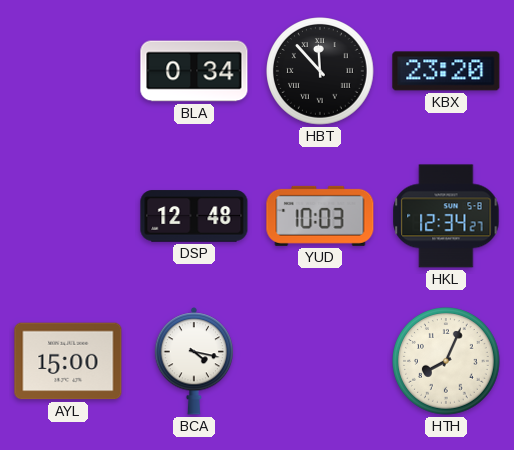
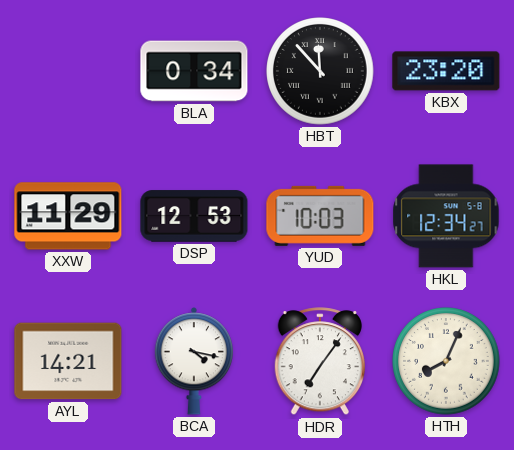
XXW: none -> 11:29
DSP: 12:48 -> 12:53
AYL: 15:00 -> 14:21
HDR: none -> 7:06
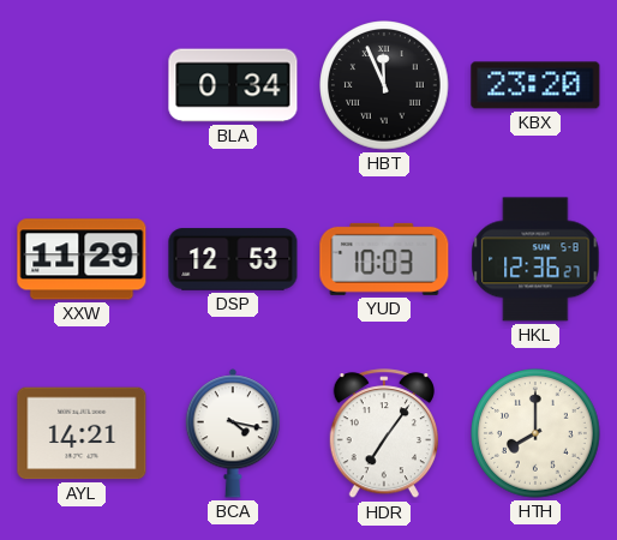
HBT: 11:53 -> 11:56
HKL: 12:34 -> 12:36
HTH: 8:04 -> 8:00
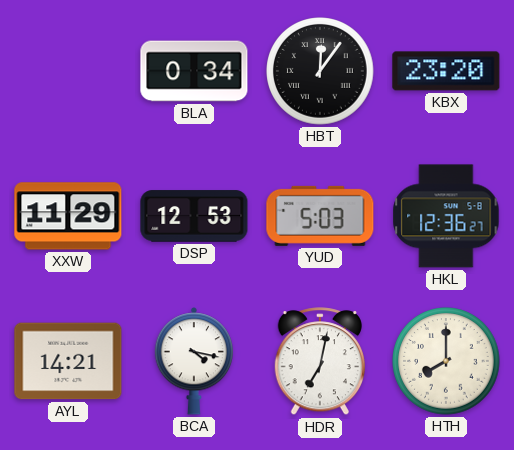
HBT: 11:56 -> 12:06
YUD: 10:03 -> 5:03
HDR: 7:06 -> 7:02
